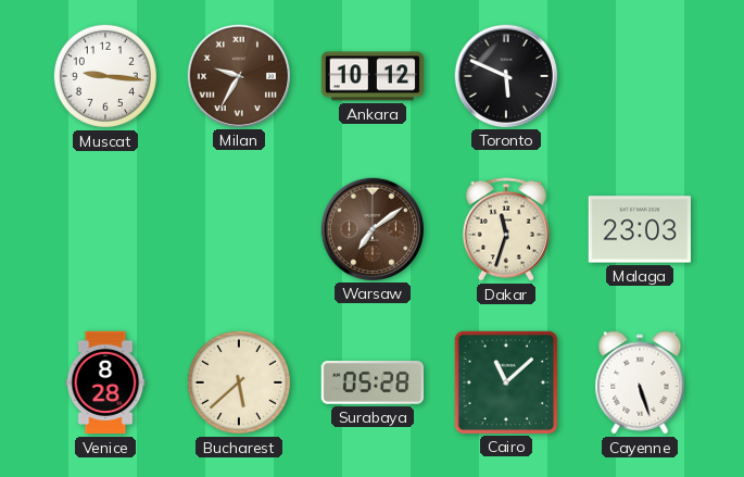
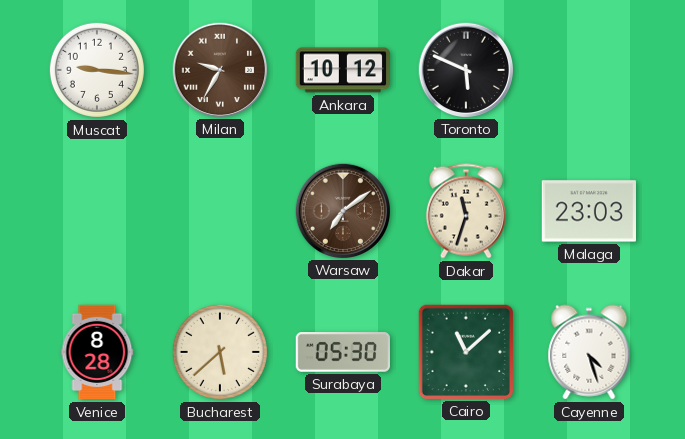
Surabaya: 05:28 -> 05:30
Cayenne: 5:27 -> 4:27
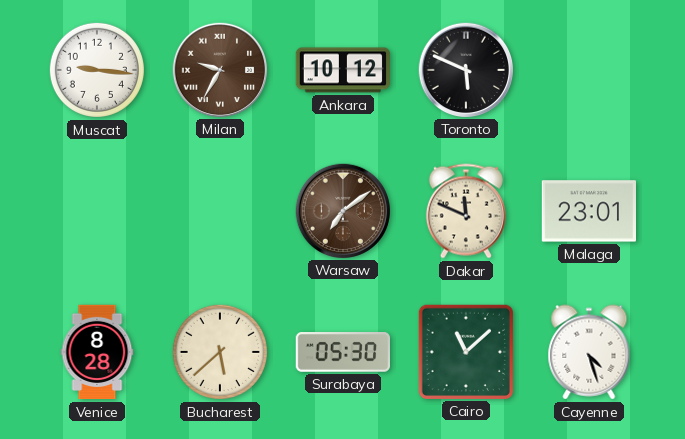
Dakar: 11:33 -> 11:49
Malaga: 23:03 -> 23:01
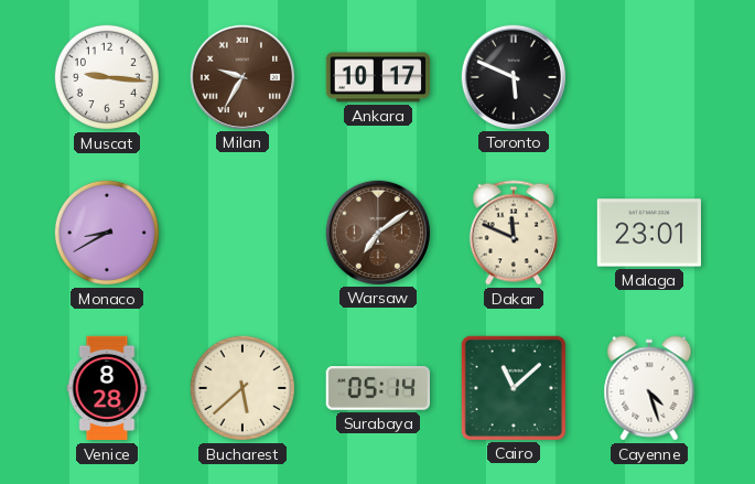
Ankara: 10:12 -> 10:17
Monaco: none -> 8:40
Surabaya: 05:30 -> 05:14
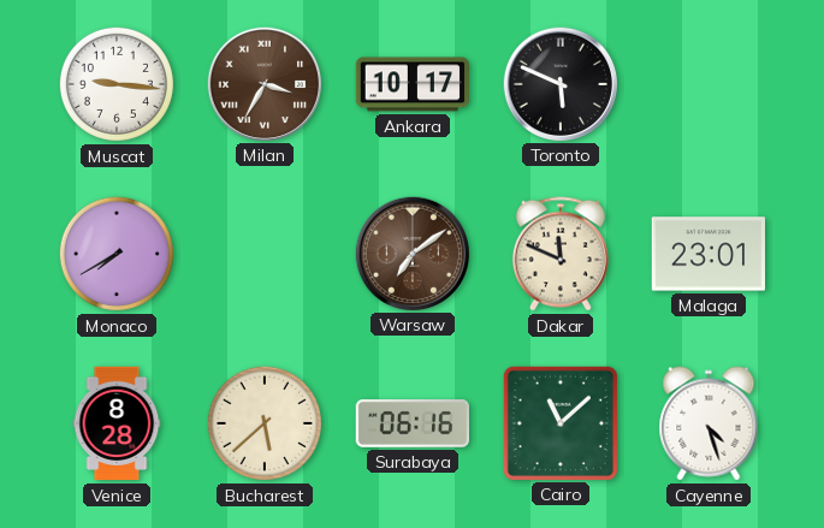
Milan: 9:35 -> 3:35
Monaco: 8:40 -> 7:40
Surabaya: 05:14 -> 06:16
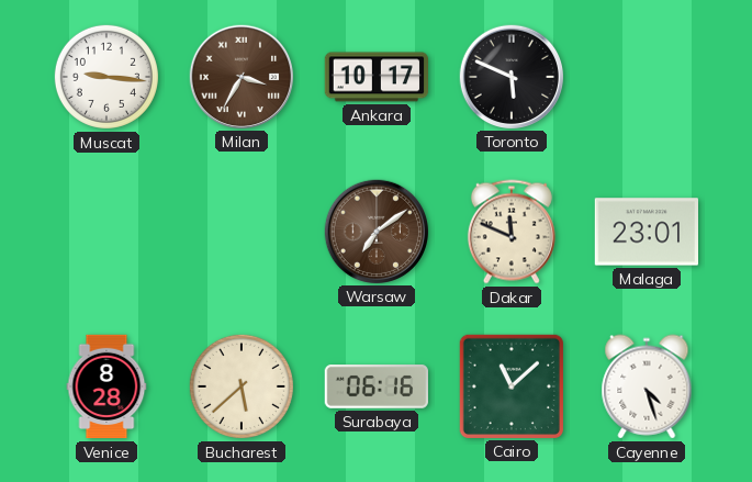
Monaco: 7:40 -> none
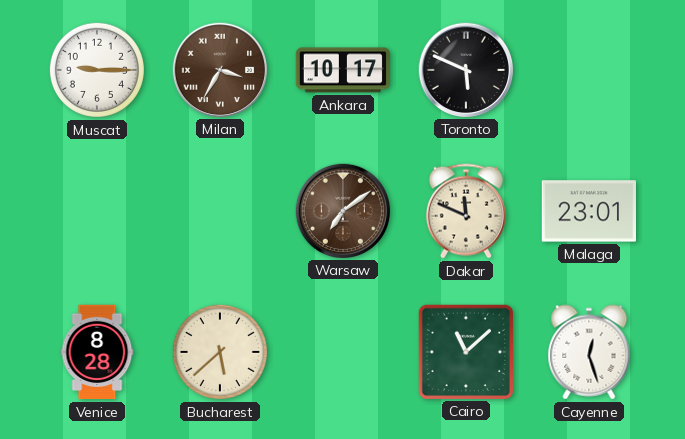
Muscat: 9:16 -> 9:15
Surabaya: 06:16 -> none
Cayenne: 4:27 -> 12:27
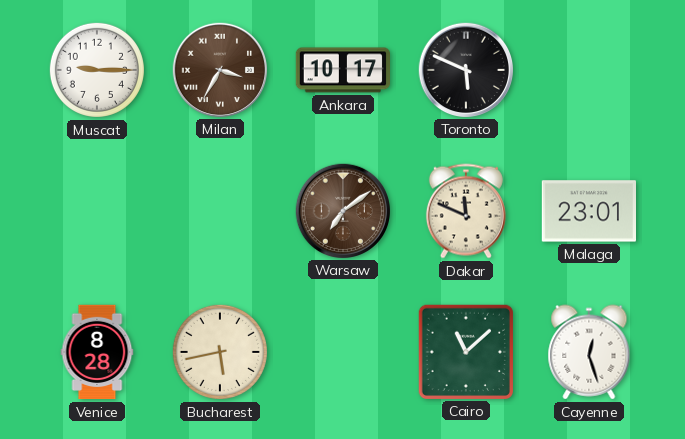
Bucharest: 5:38 -> 5:43
